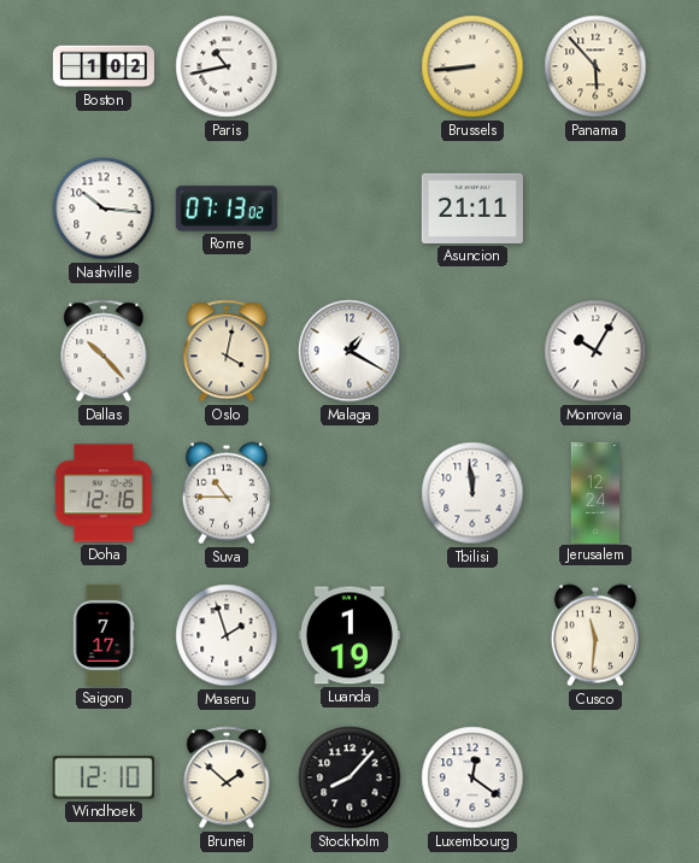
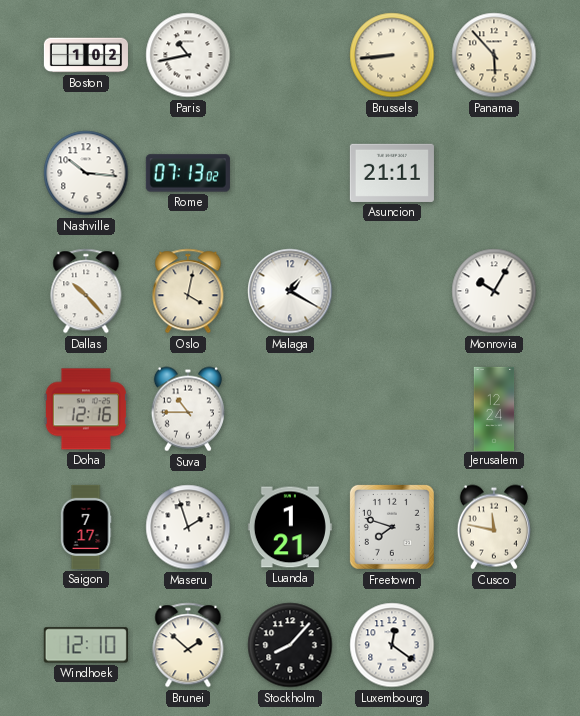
Tbilisi: 11:59 -> none
Luanda: 1:19 -> 1:21
Freetown: none -> 7:48
Cusco: 11:31 -> 11:47
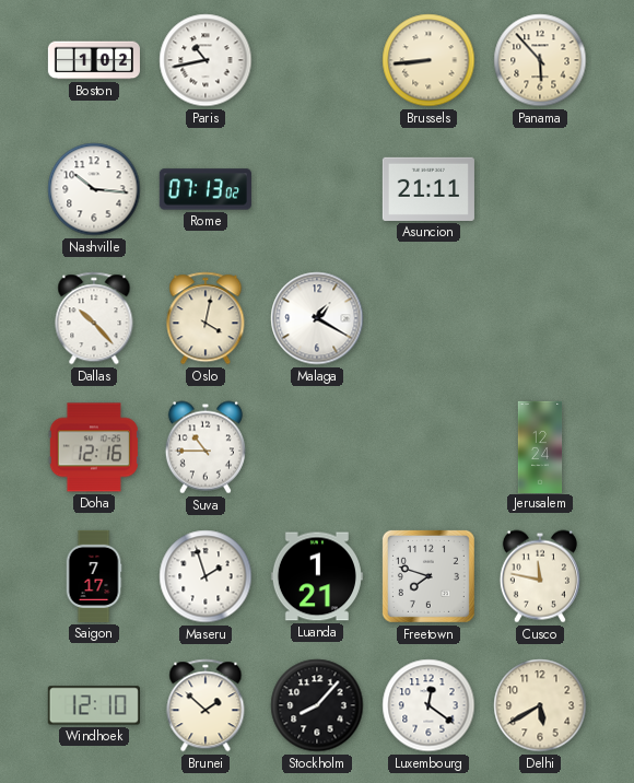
Monrovia: 10:05 -> none
Delhi: none -> 5:40
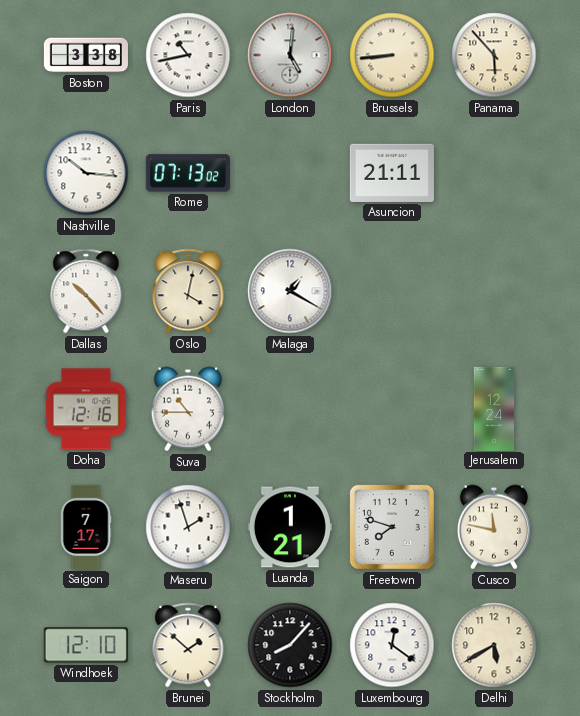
Boston: 1:02 -> 3:38
London: none -> 5:01
